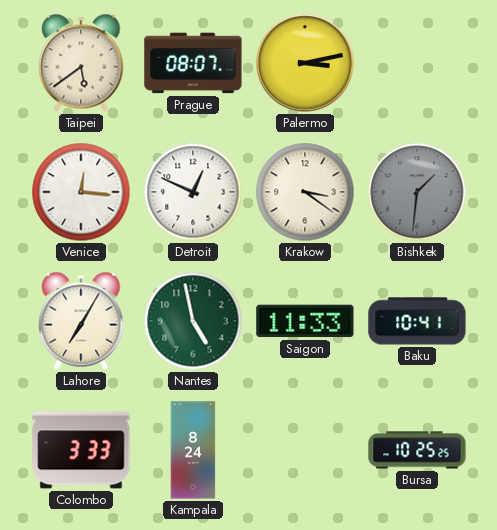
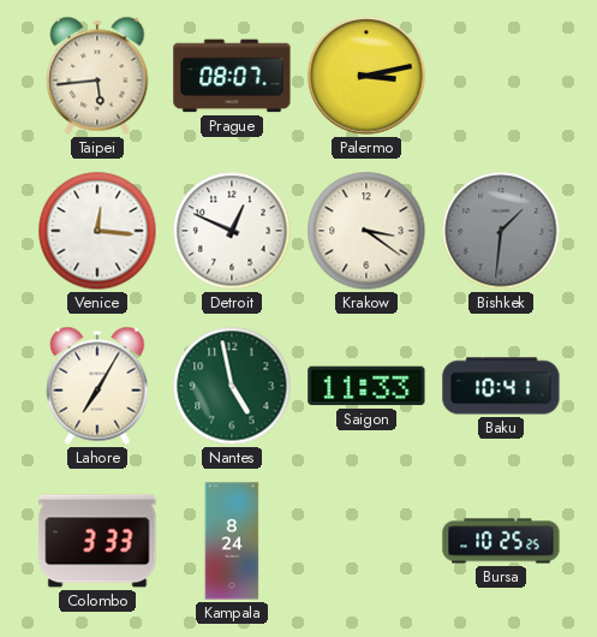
Taipei: 5:39 -> 5:44
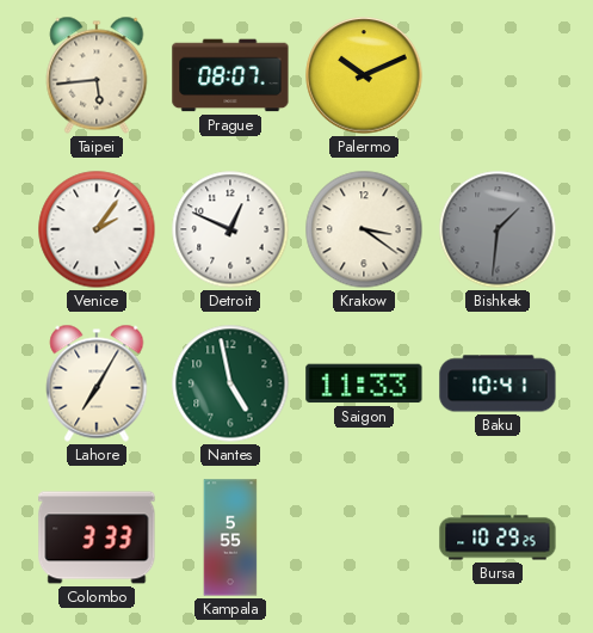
Palermo: 3:13 -> 10:11
Venice: 12:16 -> 2:06
Kampala: 8:24 -> 5:55
Bursa: 10:25 -> 10:29
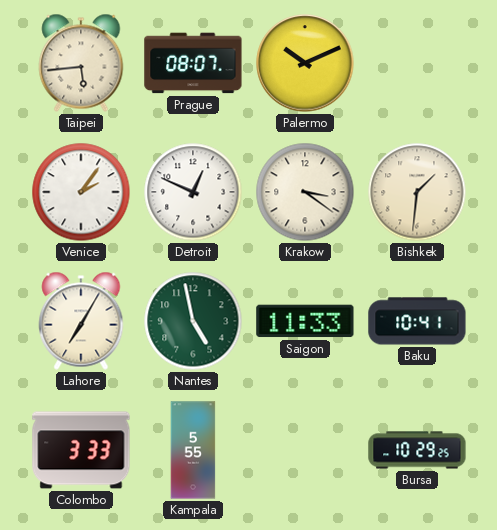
Bishkek dial: grey -> cream
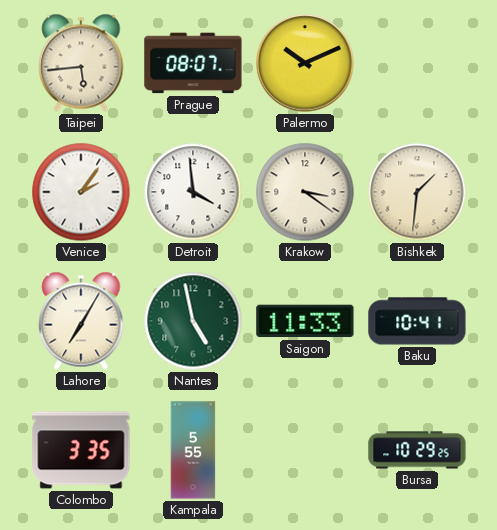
Detroit: 12:49 -> 3:59
Colombo: 3:33 -> 3:35
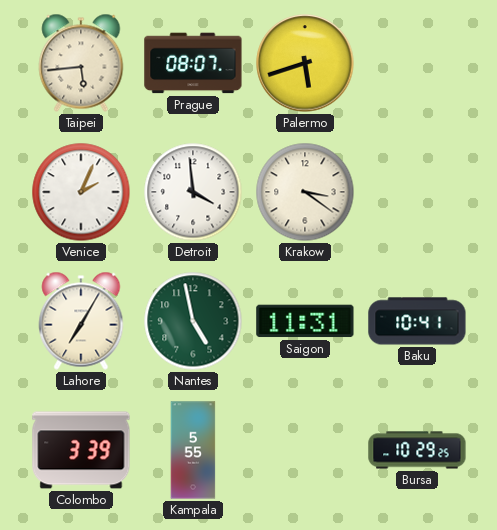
Palermo: 10:11 -> 5:42
Venice: 2:06 -> 2:04
Bishkek: 1:31 -> none
Saigon: 11:33 -> 11:31
Colombo: 3:35 -> 3:39
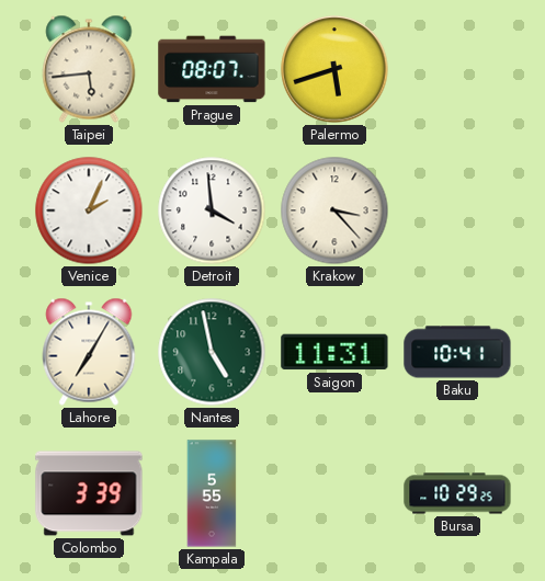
Krakow: 3:21 -> 3:23
